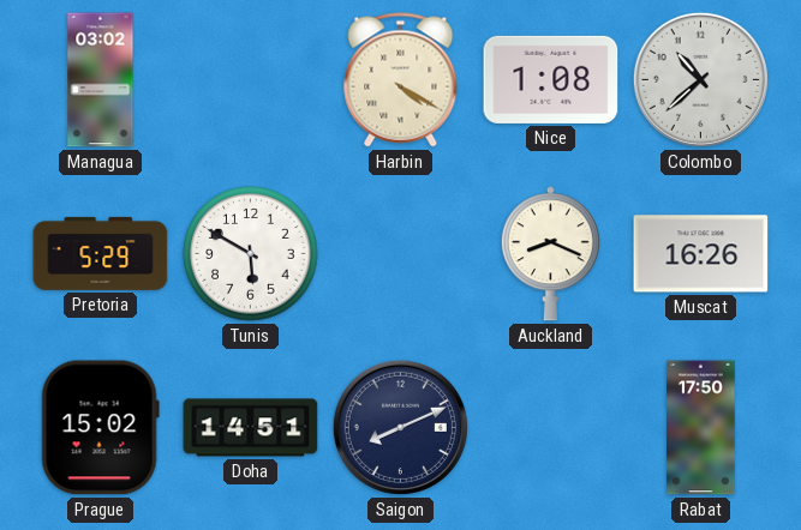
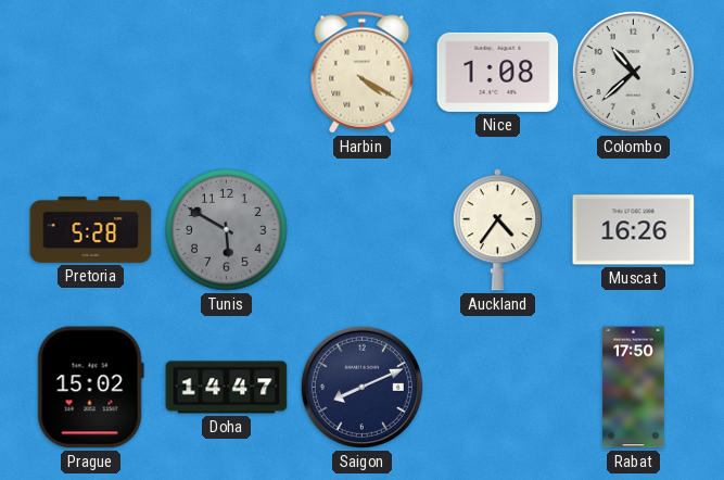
Managua: 03:02 -> none
Pretoria: 5:29 -> 5:28
Tunis dial: white -> grey
Auckland: 8:19 -> 4:36
Doha: 14:51 -> 14:47
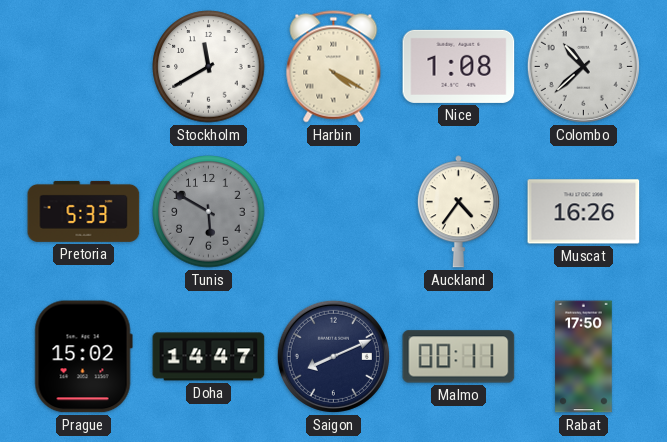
Stockholm: none -> 11:40
Pretoria: 5:28 -> 5:33
Malmo: none -> 00:11
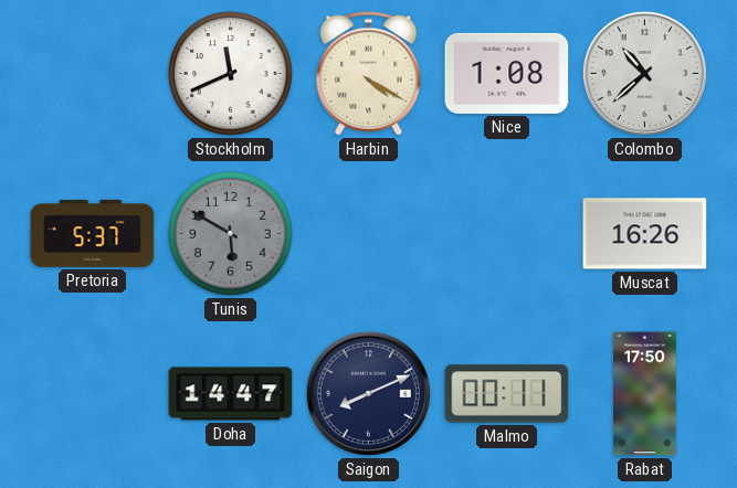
Stockholm: 11:40 -> 11:41
Pretoria: 5:33 -> 5:37
Auckland: 4:36 -> none
Prague: 15:02 -> none
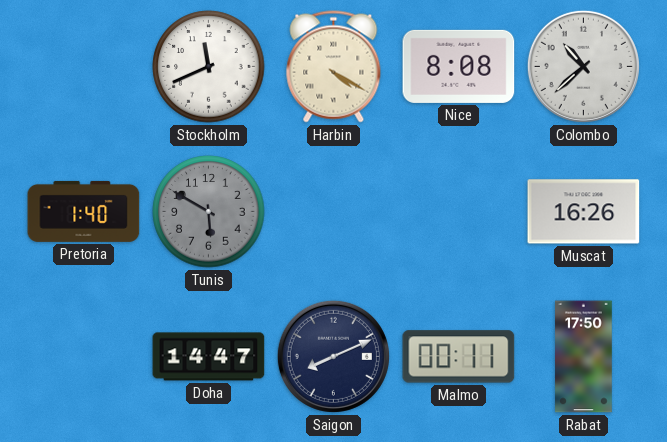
Nice: 1:08 -> 8:08
Pretoria: 5:37 -> 1:40
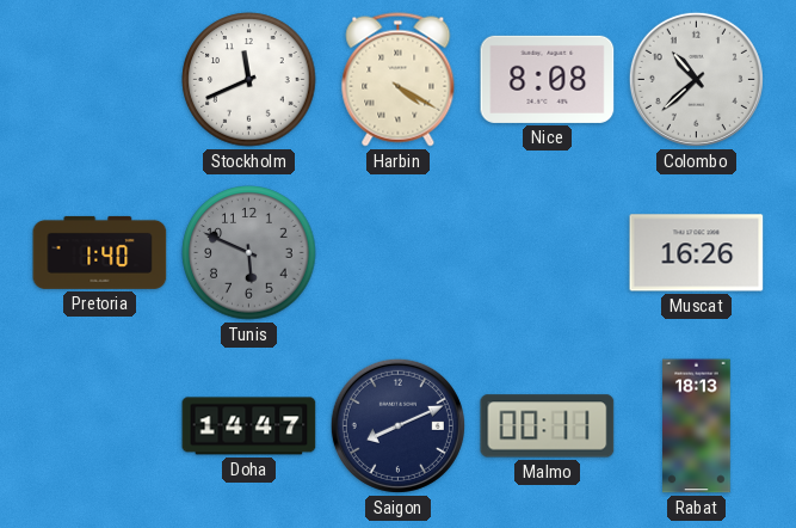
Tunis: 5:50 -> 5:49
Rabat: 17:50 -> 18:13
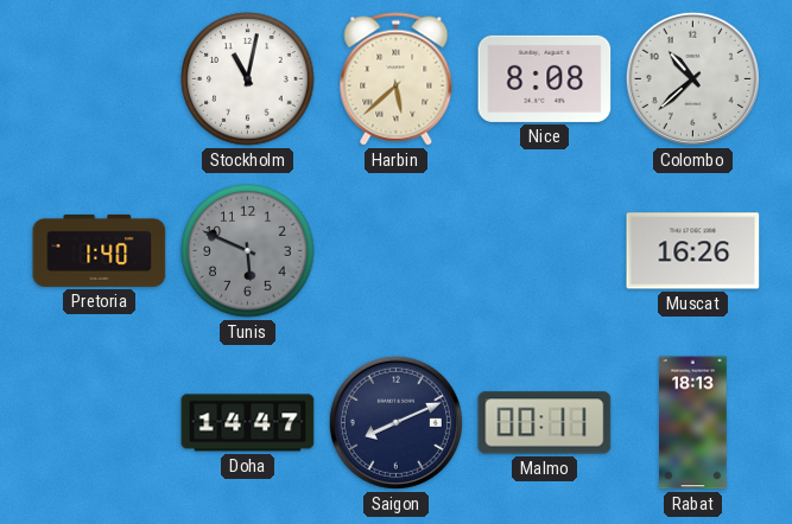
Stockholm: 11:41 -> 11:02
Harbin: 4:20 -> 5:38
